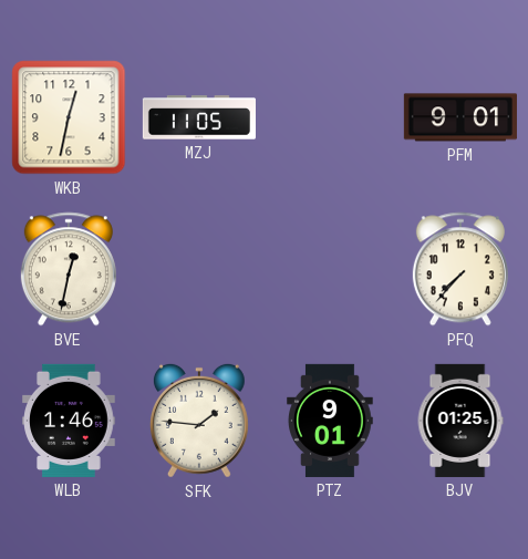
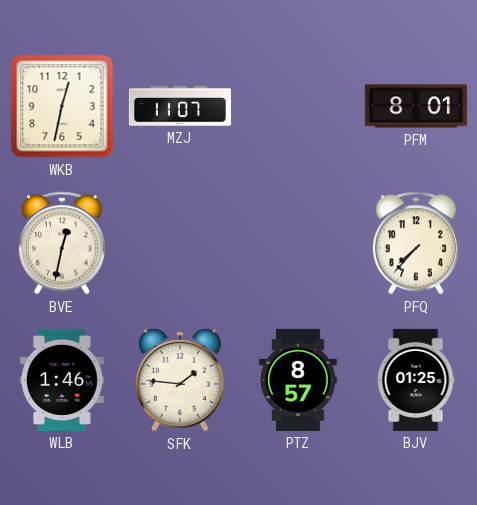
MZJ: 11:05 -> 11:07
PFM: 9:01 -> 8:01
PTZ: 9:01 -> 8:57
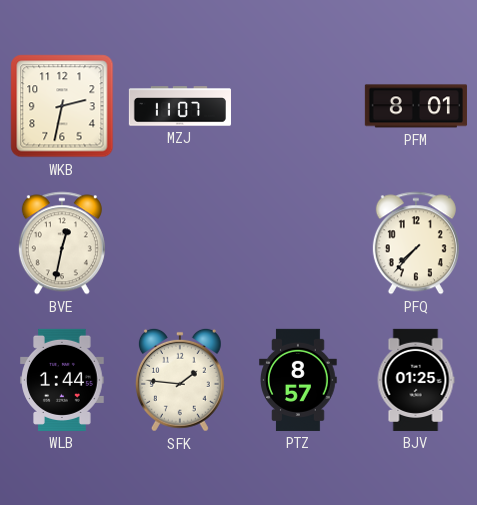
WKB: 12:32 -> 2:32
WLB: 1:46 -> 1:44
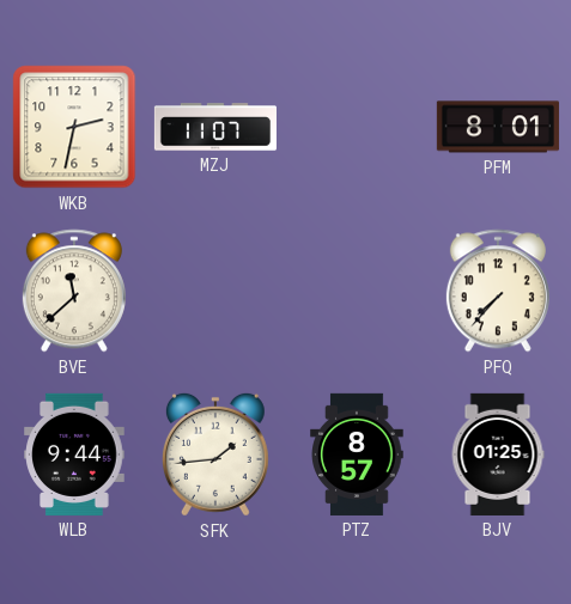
BVE: 12:32 -> 11:38
WLB: 1:44 -> 9:44
SFK: 1:46 -> 1:44
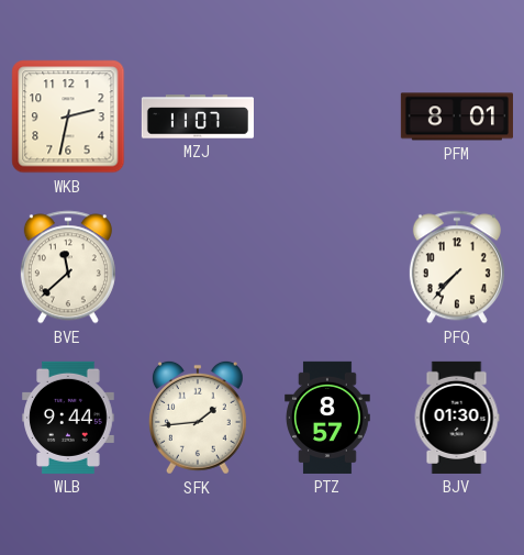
BJV: 01:25 -> 01:30
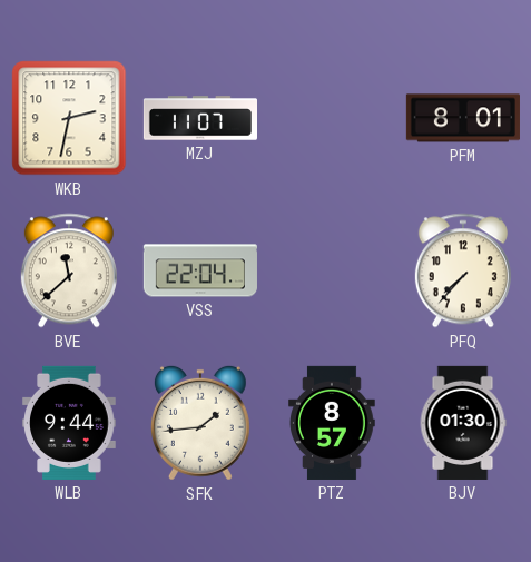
VSS: none -> 22:04
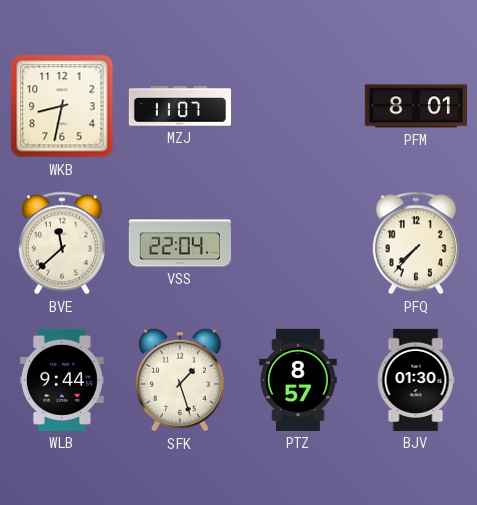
WKB: 2:32 -> 8:32
SFK: 1:44 -> 1:27
